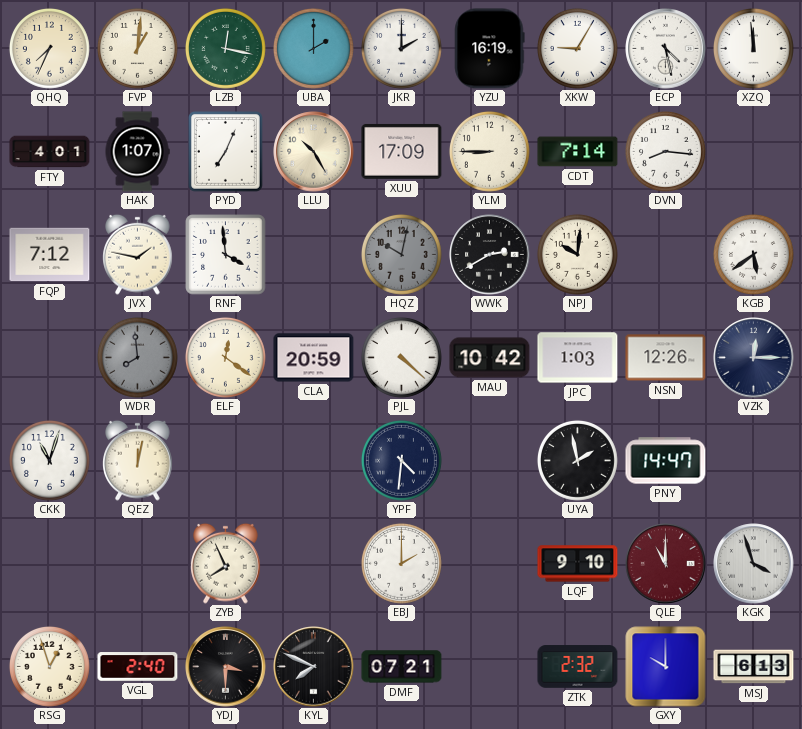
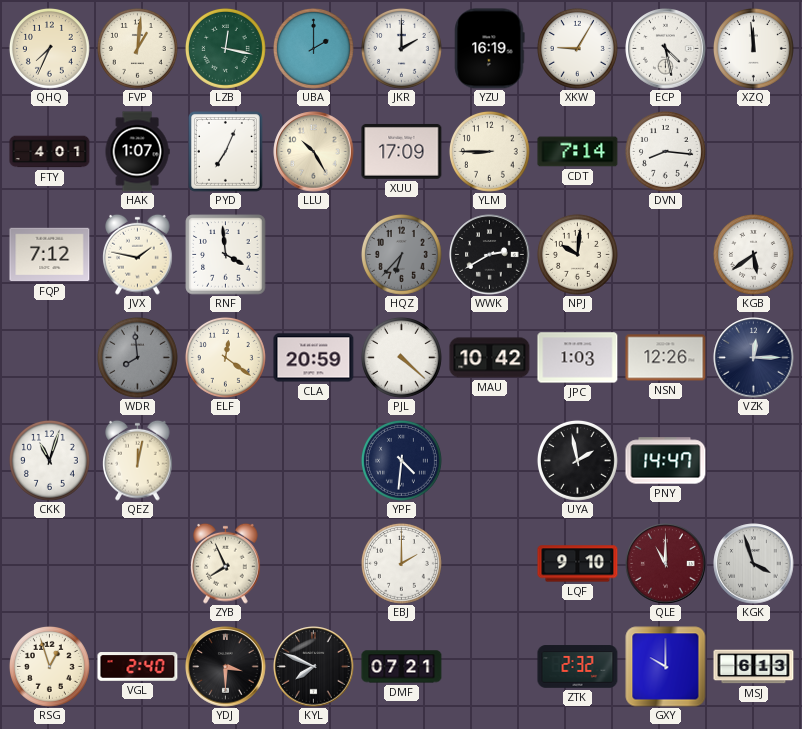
HQZ: 10:02 -> 6:37
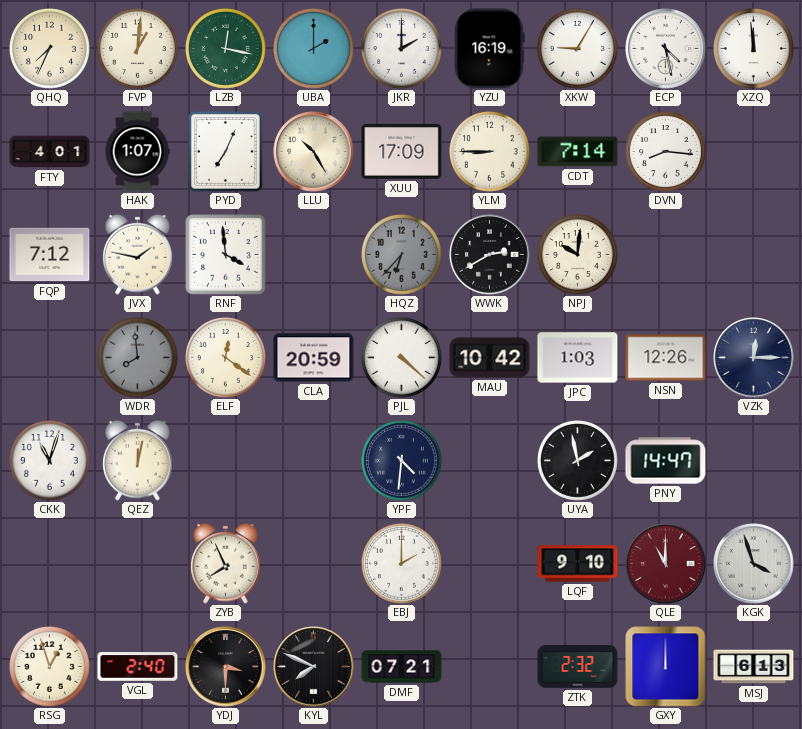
KGB: 5:39 -> none
GXY: 10:00 -> 12:00
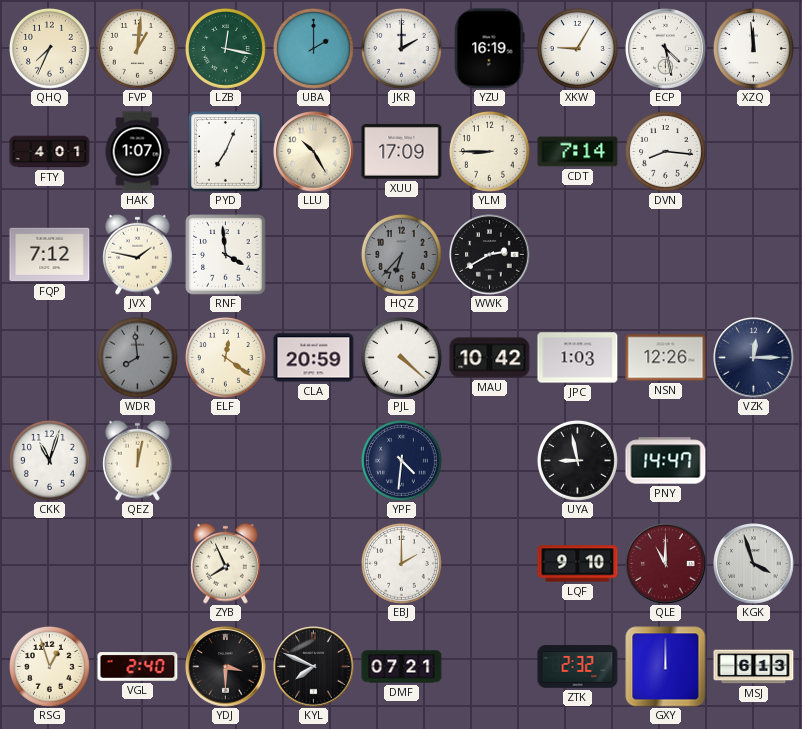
NPJ: 10:01 -> none
UYA: 1:58 -> 8:58
